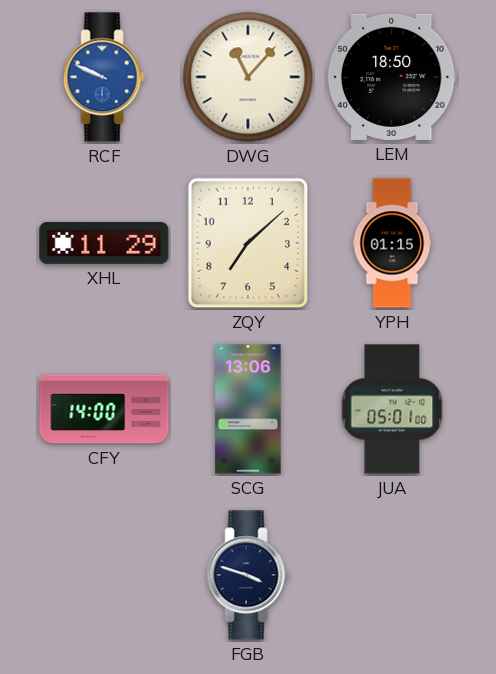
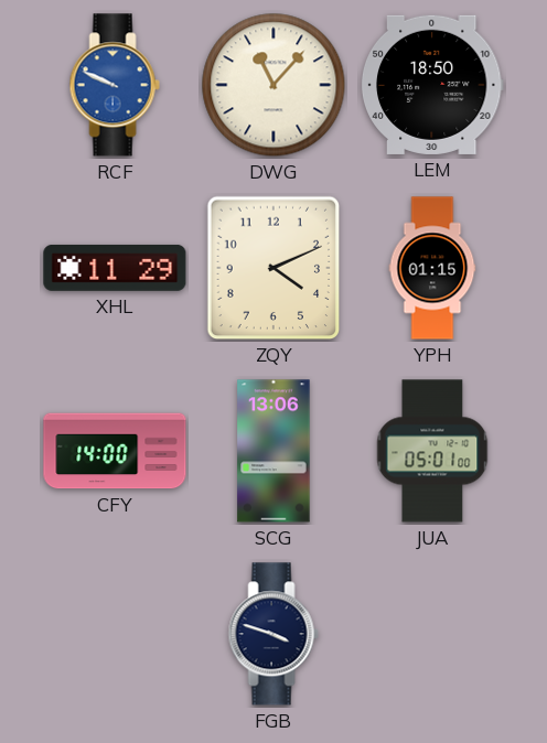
ZQY: 7:08 -> 4:11
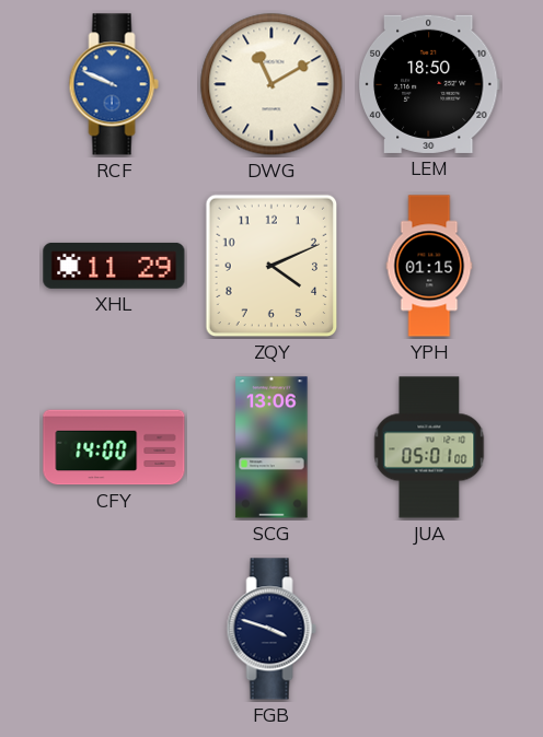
DWG: 11:07 -> 11:10
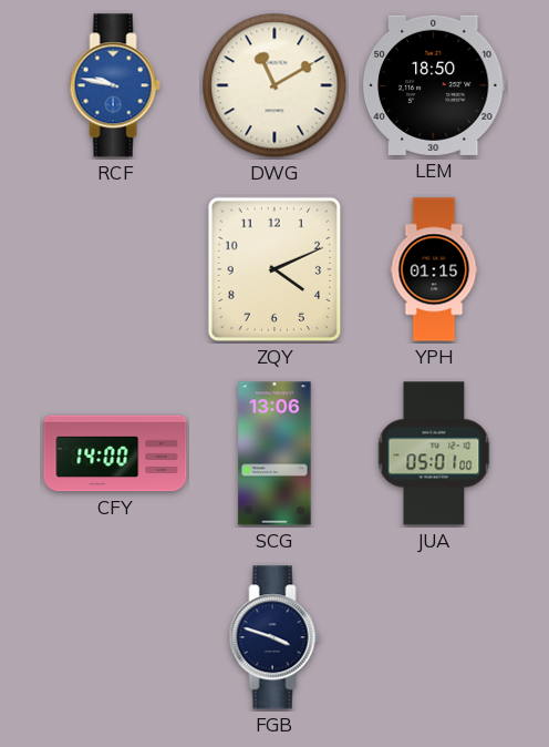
RCF: 9:49 -> 9:47
XHL: 11:29 -> none
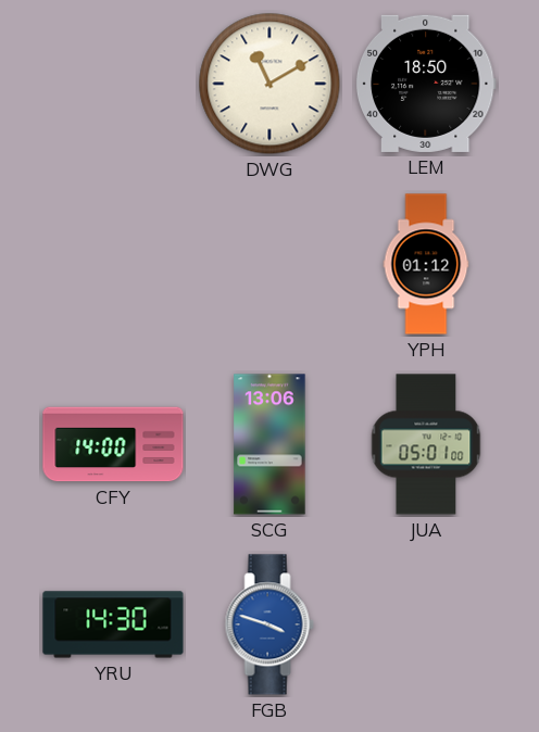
RCF: 9:47 -> none
ZQY: 4:11 -> none
YPH: 01:15 -> 01:12
YRU: none -> 14:30
FGB dial: navy -> blue
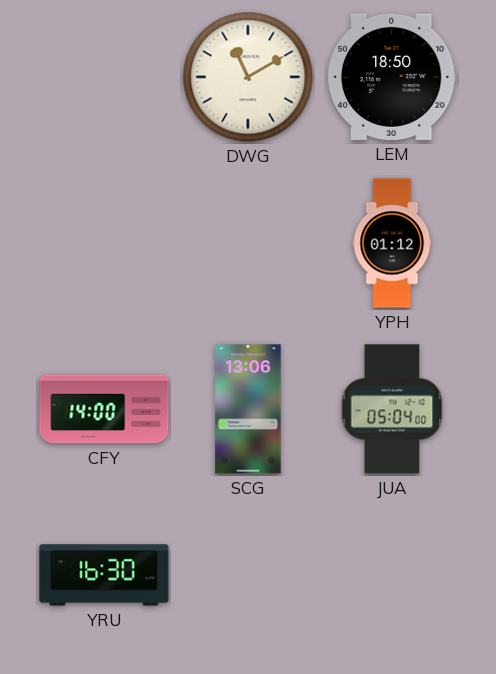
JUA: 05:01 -> 05:04
YRU: 14:30 -> 16:30
FGB: 3:48 -> none
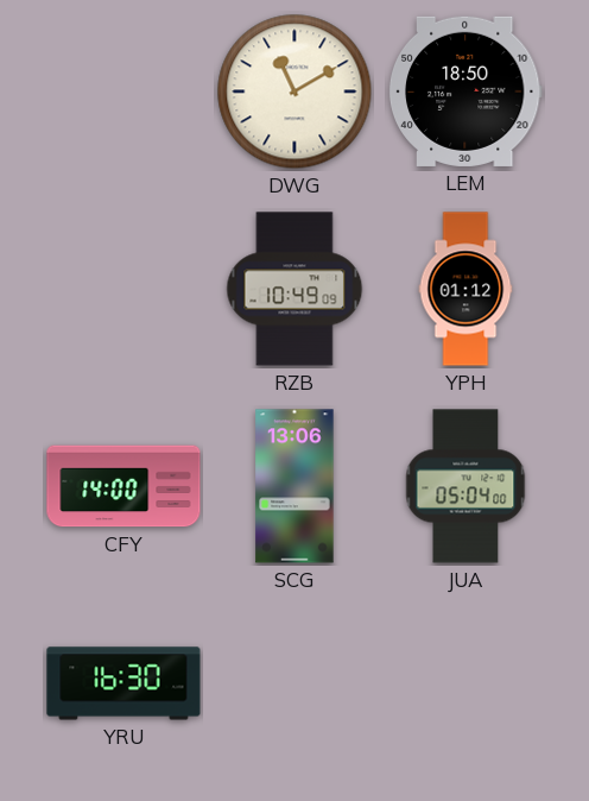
RZB: none -> 10:49
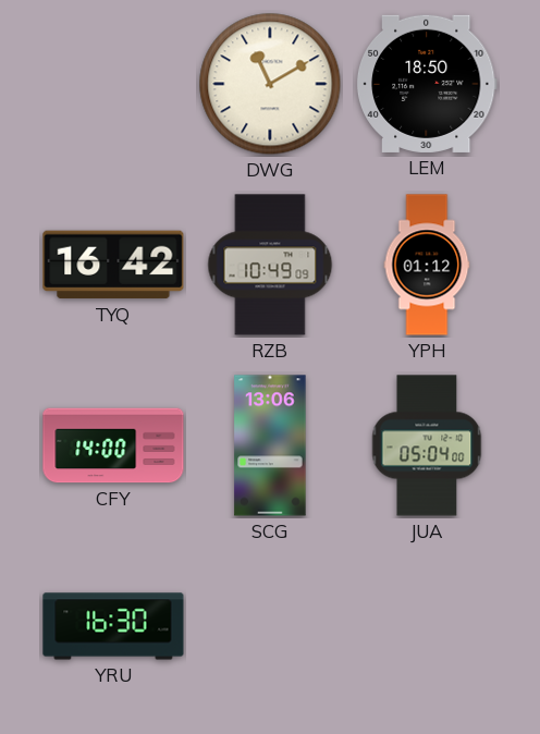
TYQ: none -> 16:42
